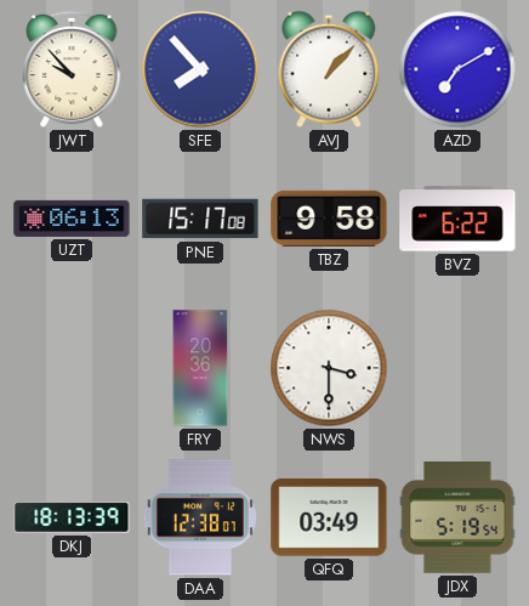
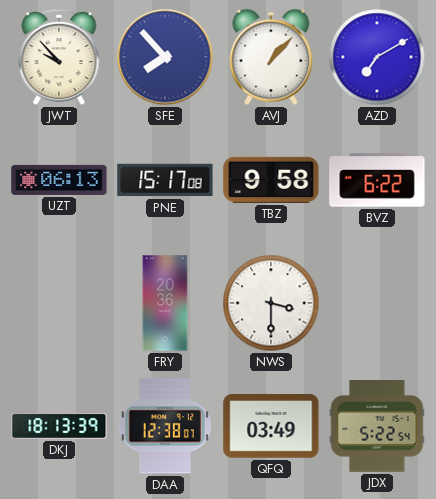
JDX: 5:19 -> 5:22
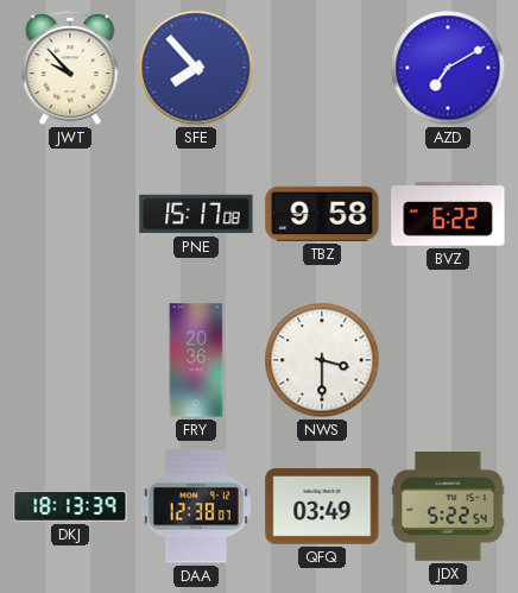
AVJ: 1:07 -> none
UZT: 06:13 -> none
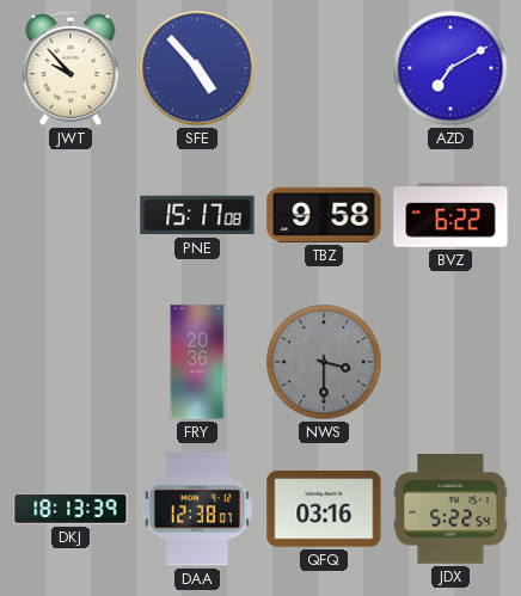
SFE: 7:53 -> 4:53
NWS dial: white -> grey
QFQ: 03:49 -> 03:16
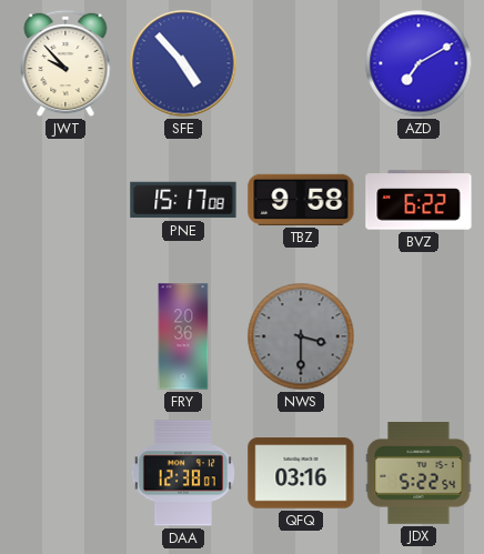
DKJ: 18:13 -> none
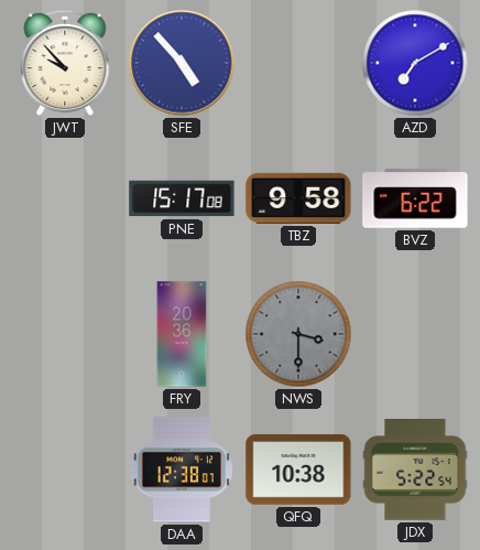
QFQ: 03:16 -> 10:38
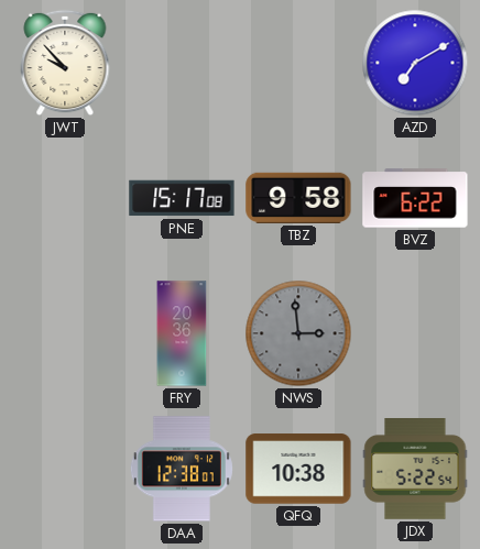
SFE: 4:53 -> none
NWS: 3:30 -> 2:59
